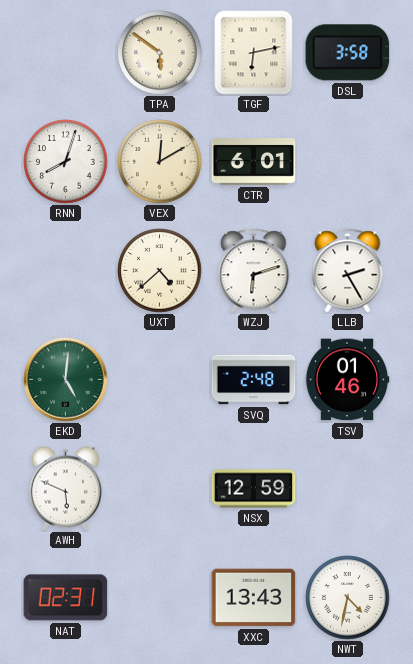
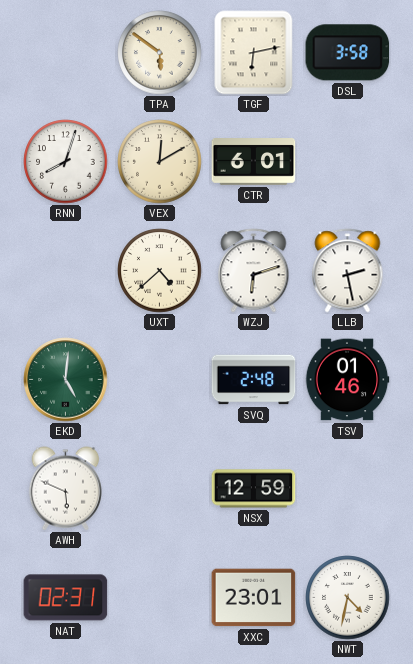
LLB: 2:25 -> 2:28
XXC: 13:43 -> 23:01
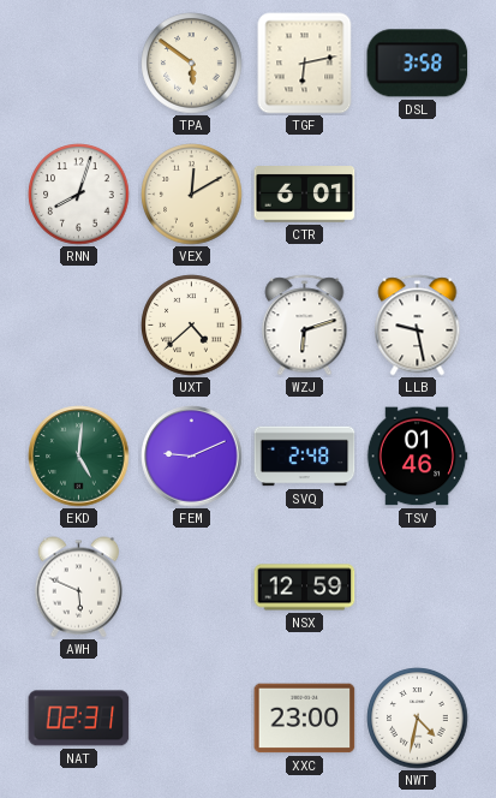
LLB: 2:28 -> 9:28
FEM: none -> 9:11
XXC: 23:01 -> 23:00
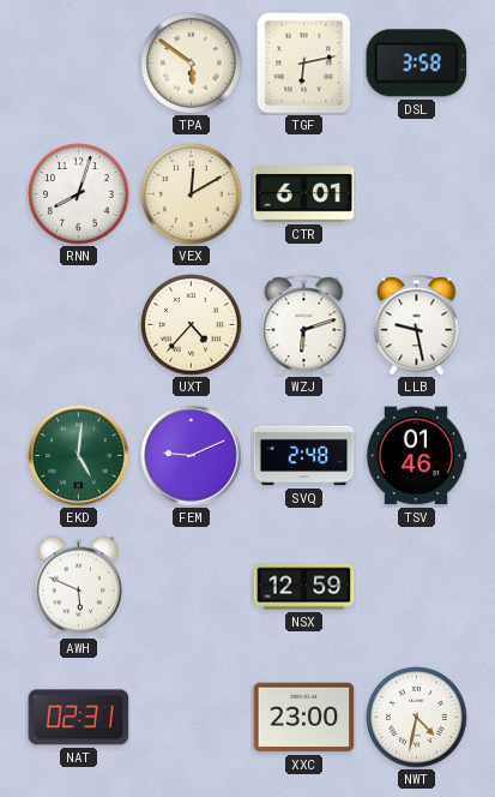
UXT: 4:38 -> 4:37
